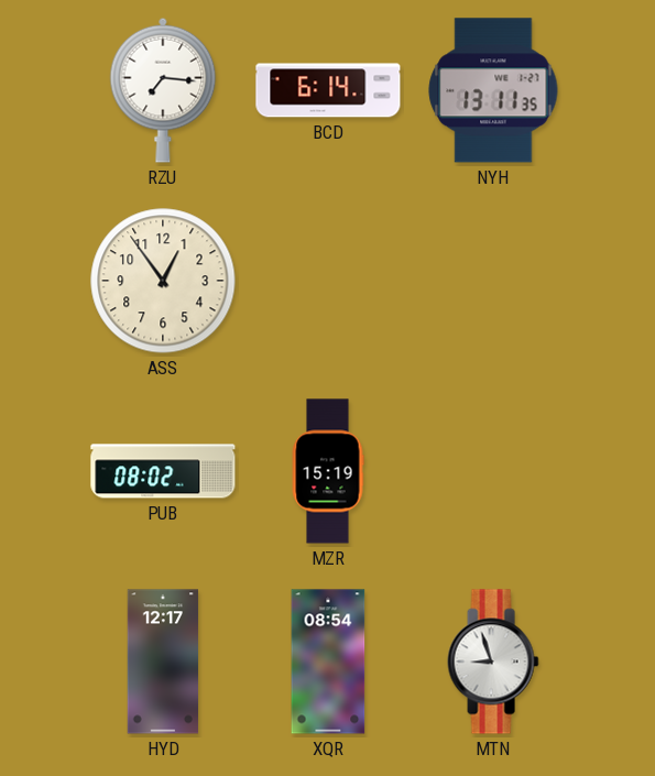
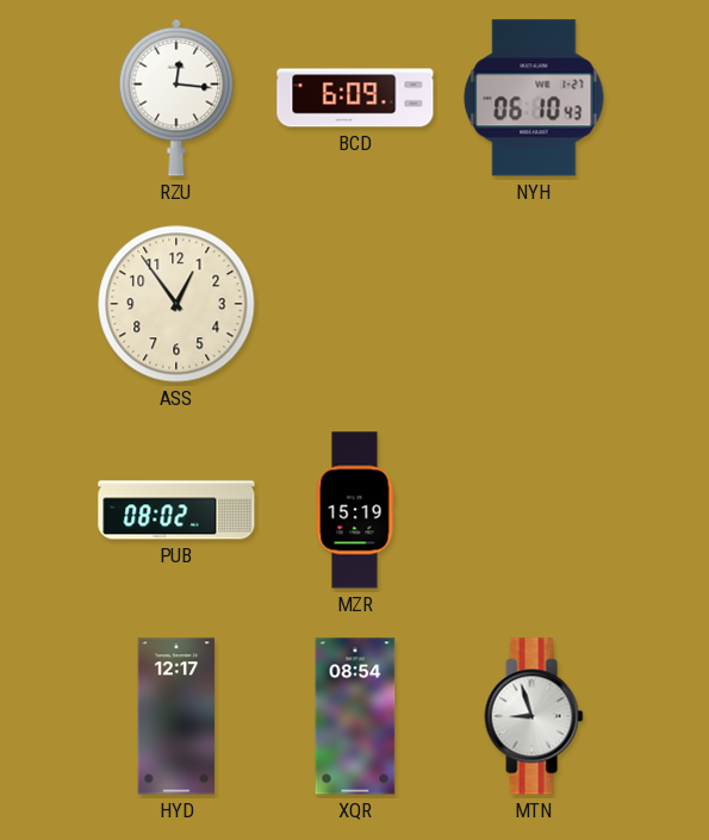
RZU: 7:16 -> 12:16
BCD: 6:14 -> 6:09
NYH: 13:11 -> 06:10
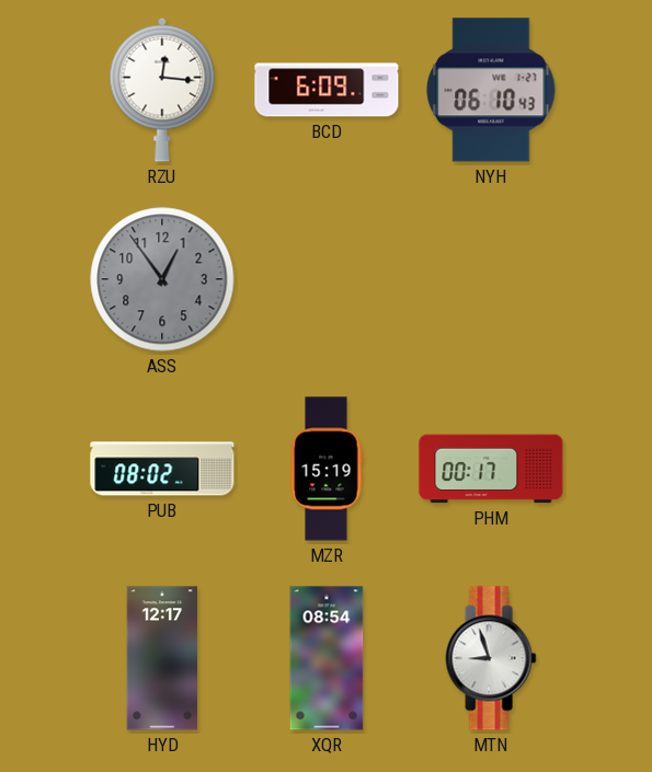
ASS dial: cream -> grey
PHM: none -> 00:17
